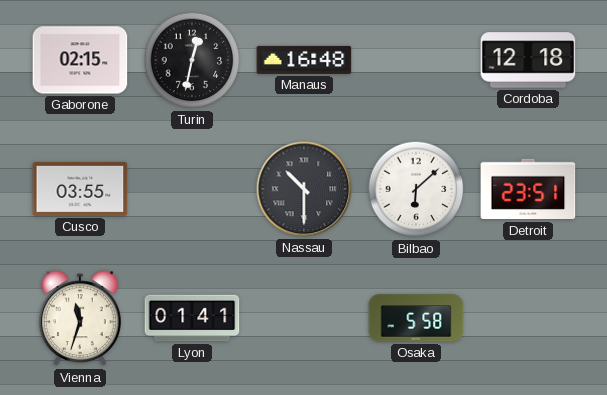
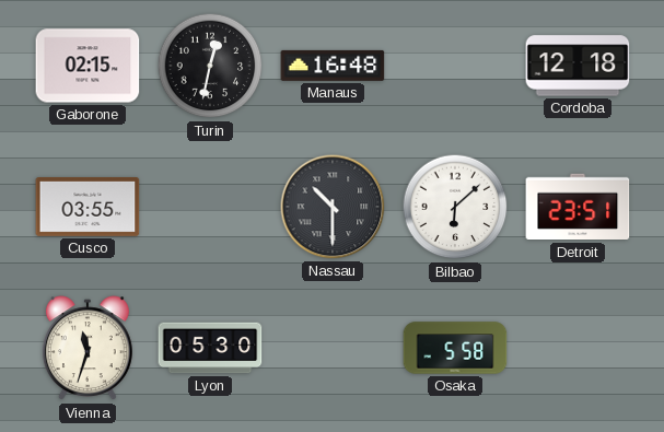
Lyon: 01:41 -> 05:30
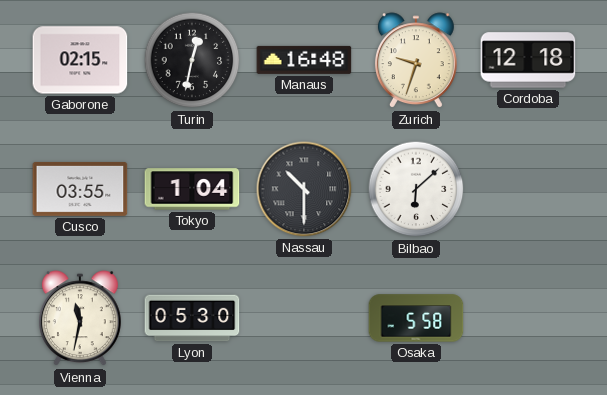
Zurich: none -> 9:33
Tokyo: none -> 1:04
Detroit: 23:51 -> none
Vienna: 11:33 -> 11:32
